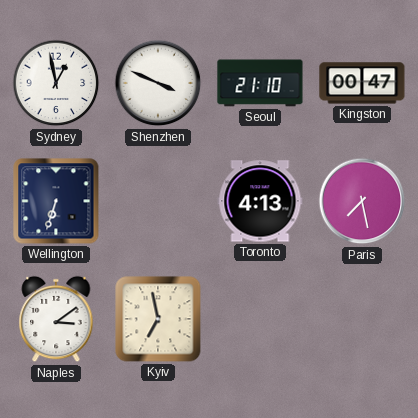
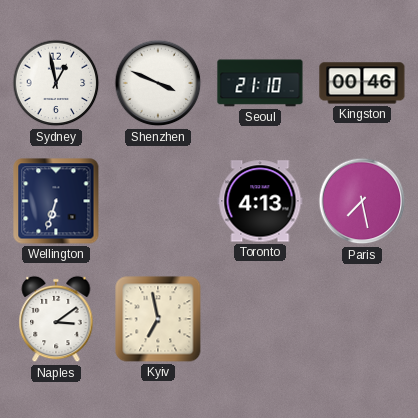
Kingston: 00:47 -> 00:46
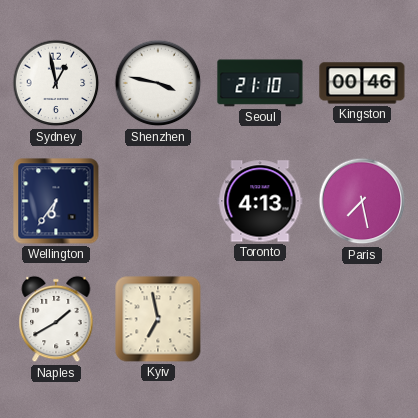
Shenzhen: 3:49 -> 3:47
Wellington: 6:33 -> 6:36
Naples: 3:09 -> 1:40
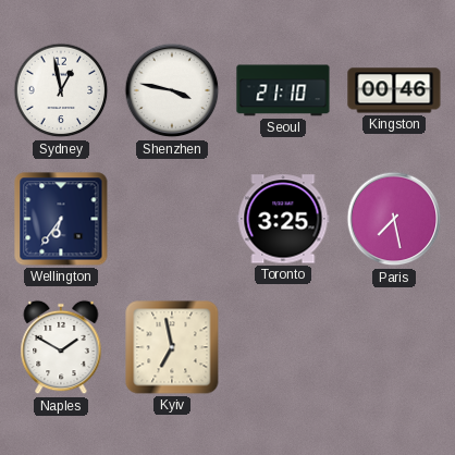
Toronto: 4:13 -> 3:25
Naples: 1:40 -> 1:50
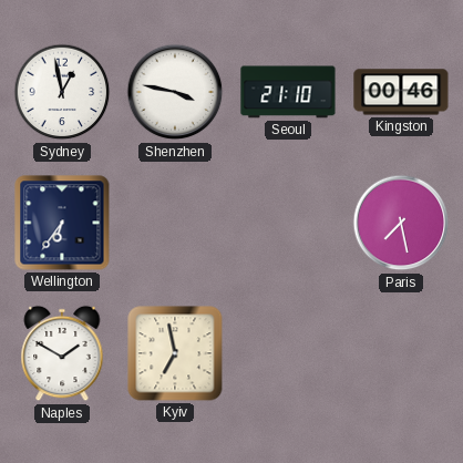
Toronto: 3:25 -> none
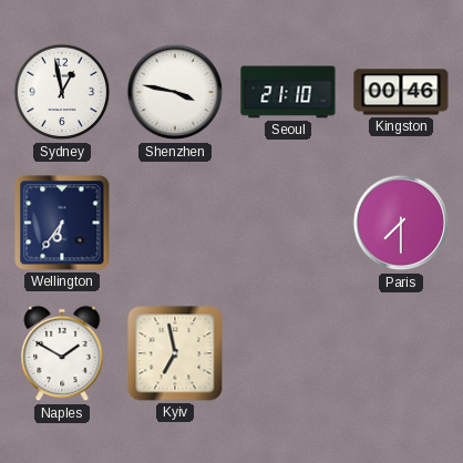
Paris: 7:28 -> 7:30
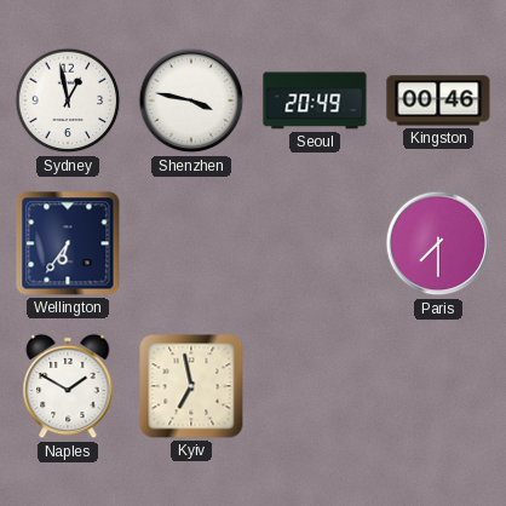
Seoul: 21:10 -> 20:49
